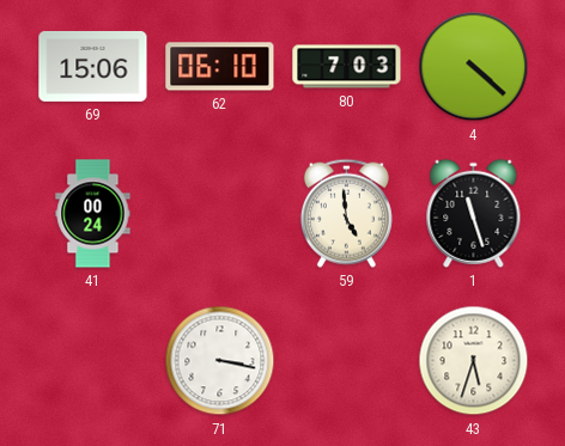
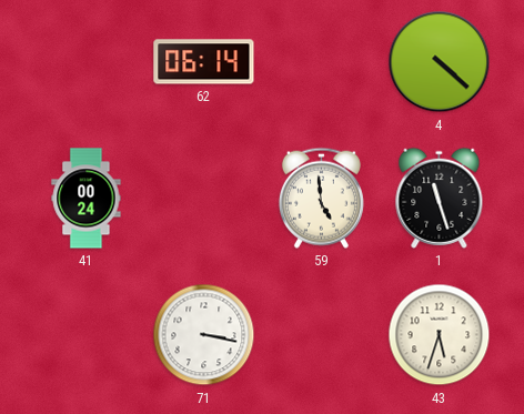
69: 15:06 -> none
62: 06:10 -> 06:14
80: 7:03 -> none
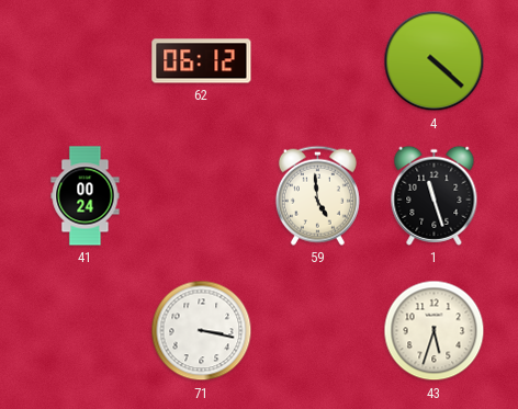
62: 06:14 -> 06:12
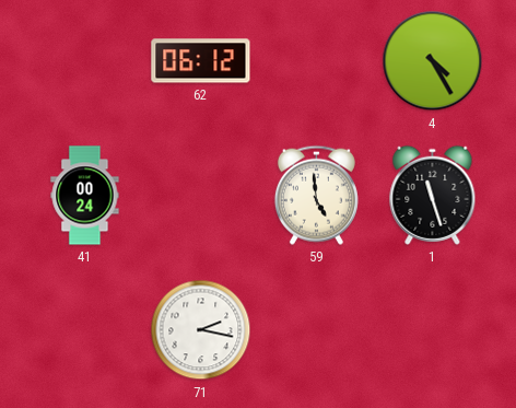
4: 4:22 -> 4:25
71: 3:17 -> 2:17
43: 5:33 -> none
